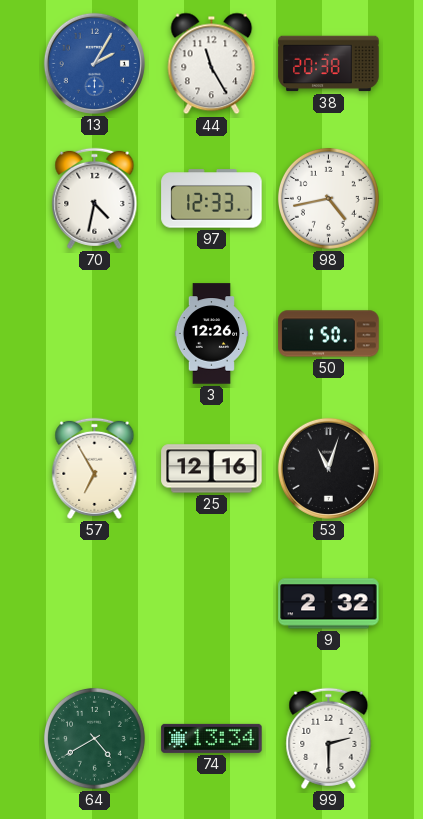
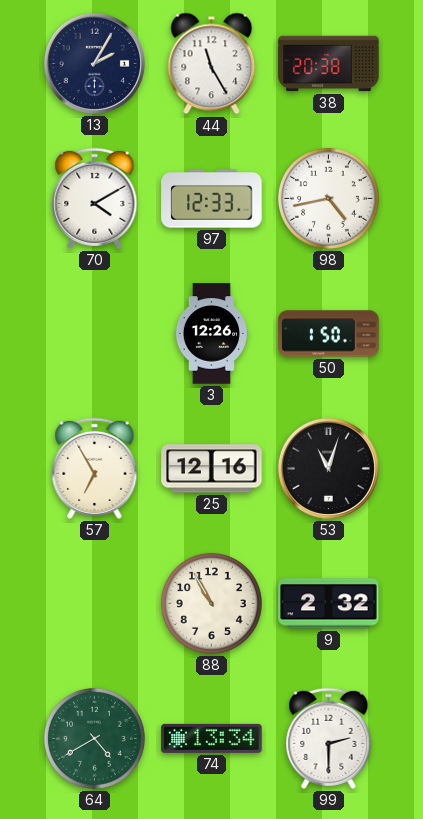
13 dial: blue -> navy
70: 4:32 -> 4:10
88: none -> 10:55
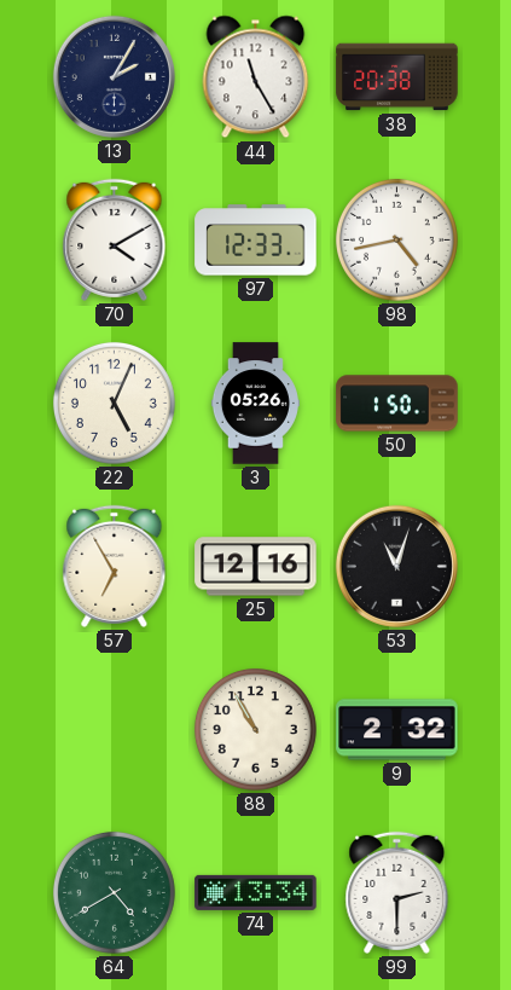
22: none -> 5:04
3: 12:26 -> 05:26
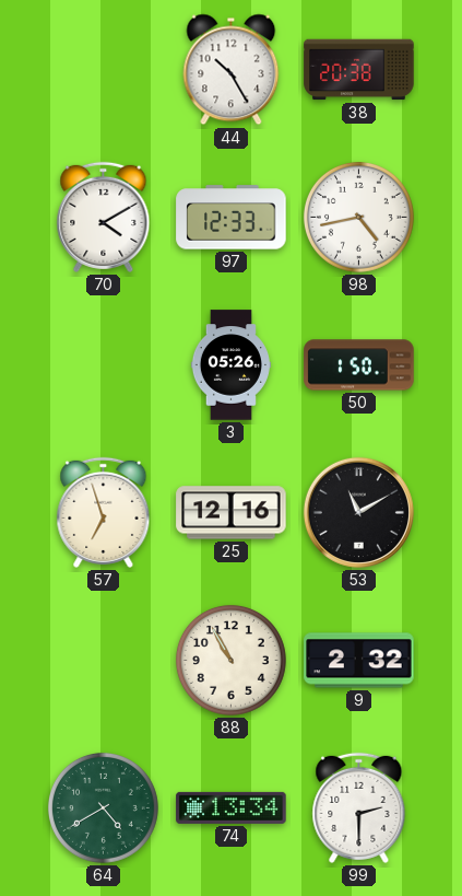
13: 2:05 -> none
44: 11:25 -> 10:25
22: 5:04 -> none
57: 6:55 -> 6:57
53: 11:03 -> 11:10
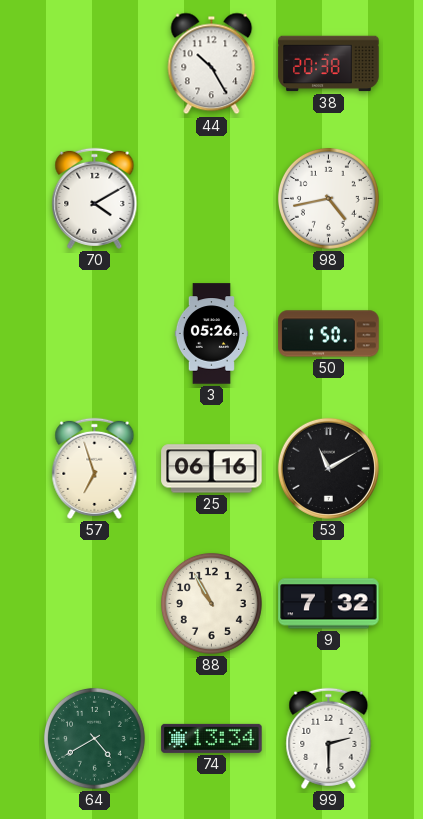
97: 12:33 -> none
25: 12:16 -> 06:16
9: 2:32 -> 7:32
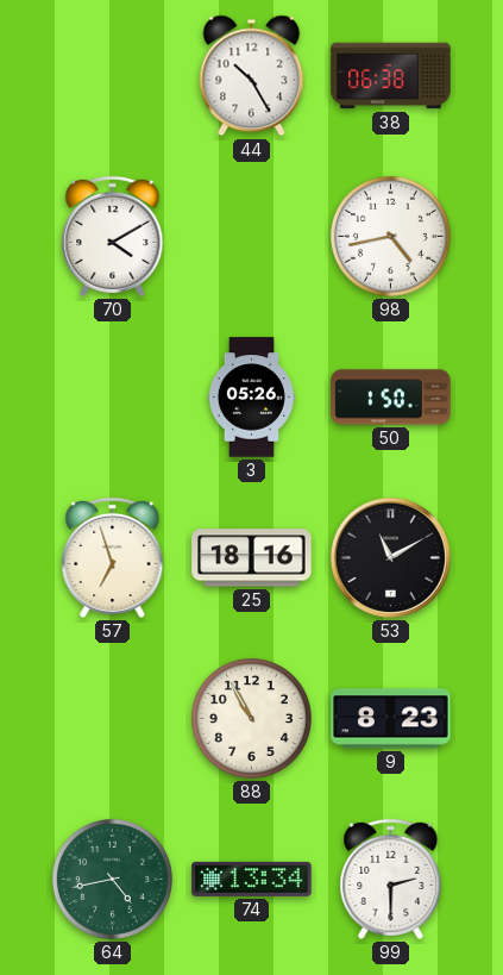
38: 20:38 -> 06:38
25: 06:16 -> 18:16
9: 7:32 -> 8:23
64: 4:40 -> 4:43
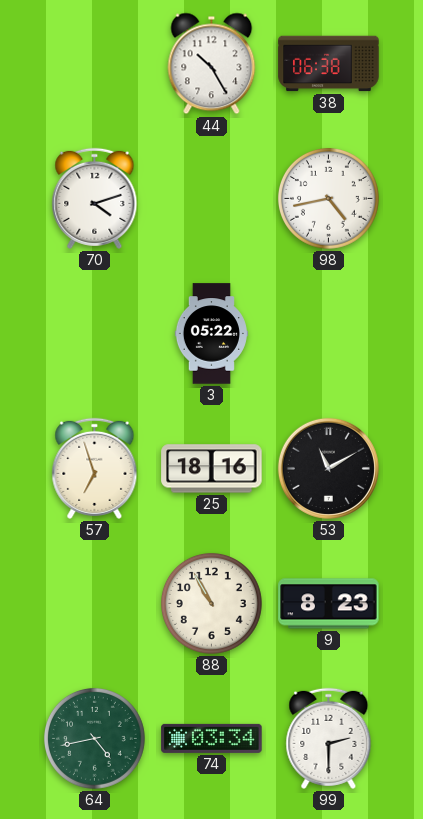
70: 4:10 -> 4:12
3: 05:26 -> 05:22
50: 1:50 -> none
74: 13:34 -> 03:34
